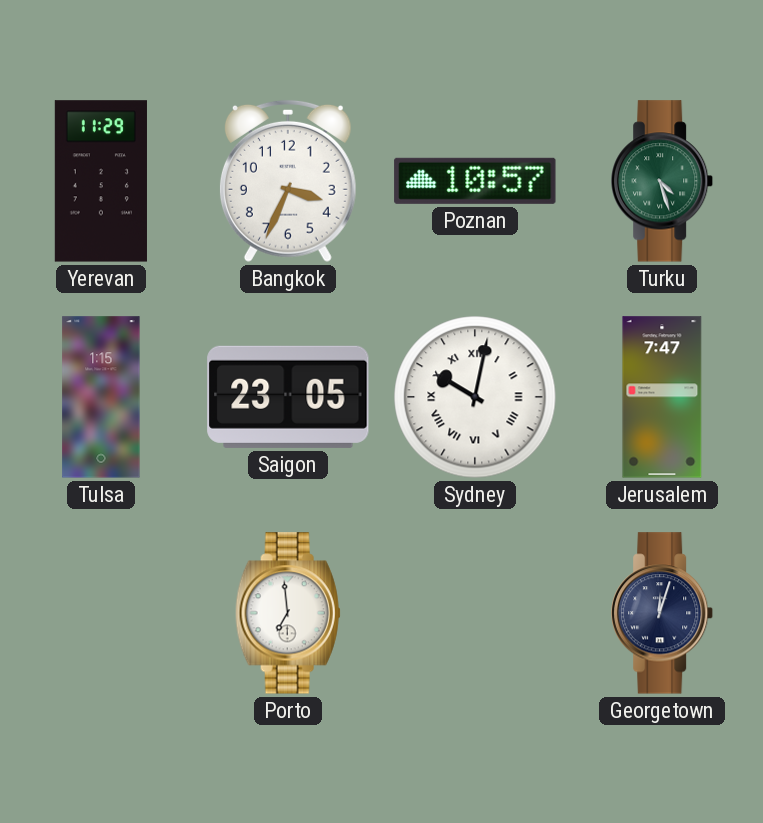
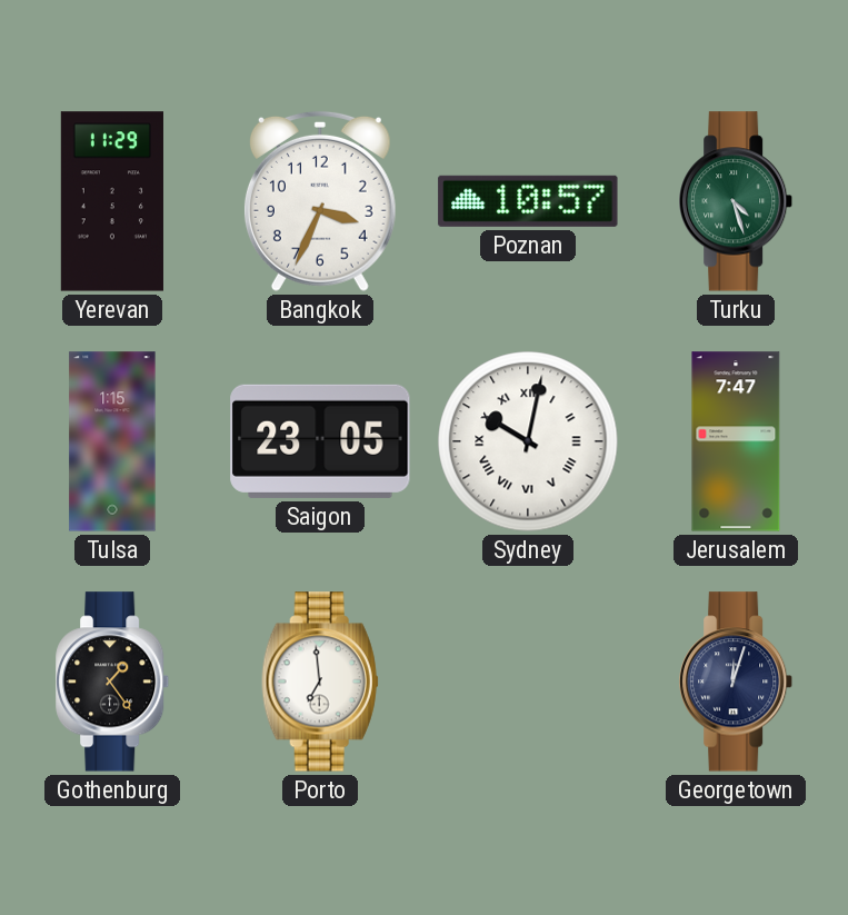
Gothenburg: none -> 1:24
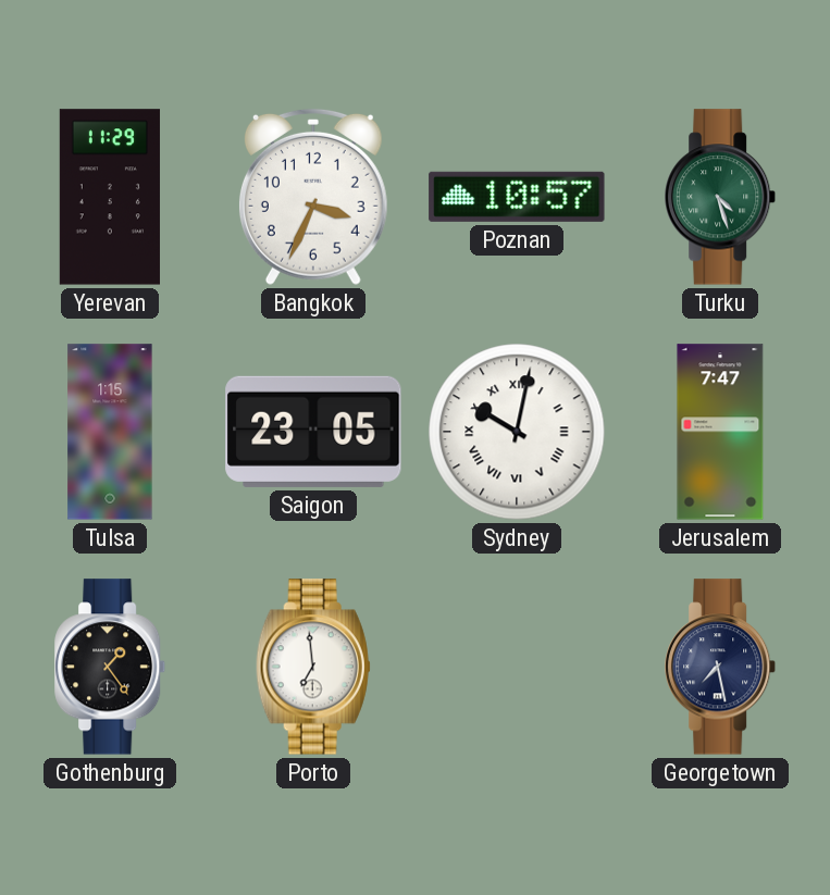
Georgetown: 12:03 -> 7:28
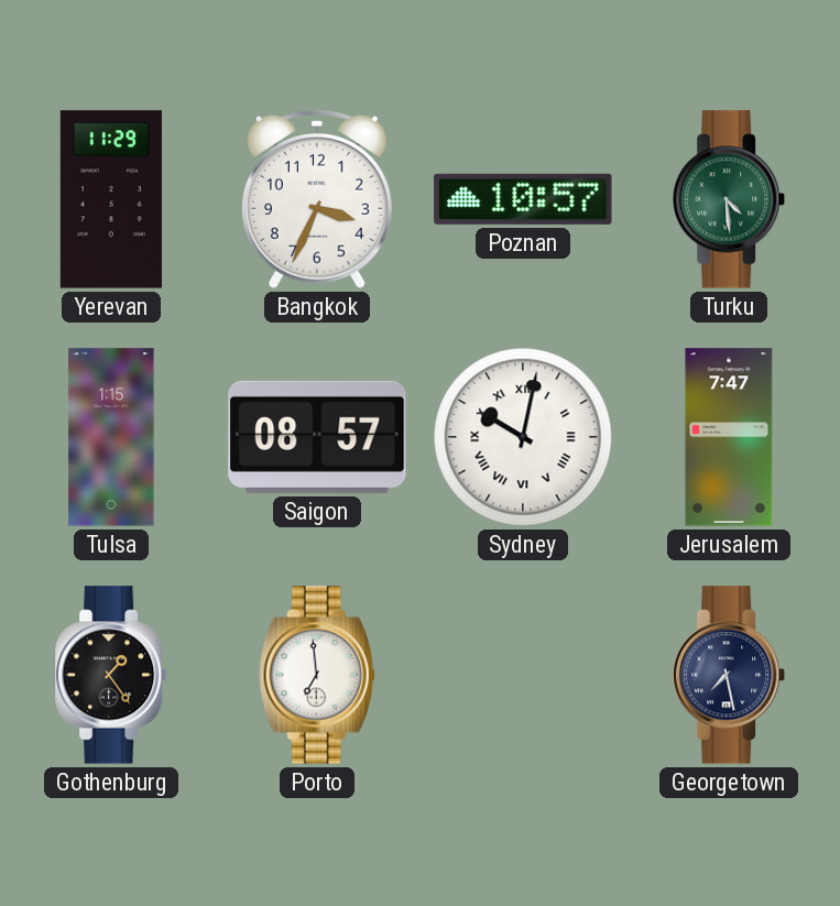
Turku: 4:27 -> 4:29
Saigon: 23:05 -> 08:57
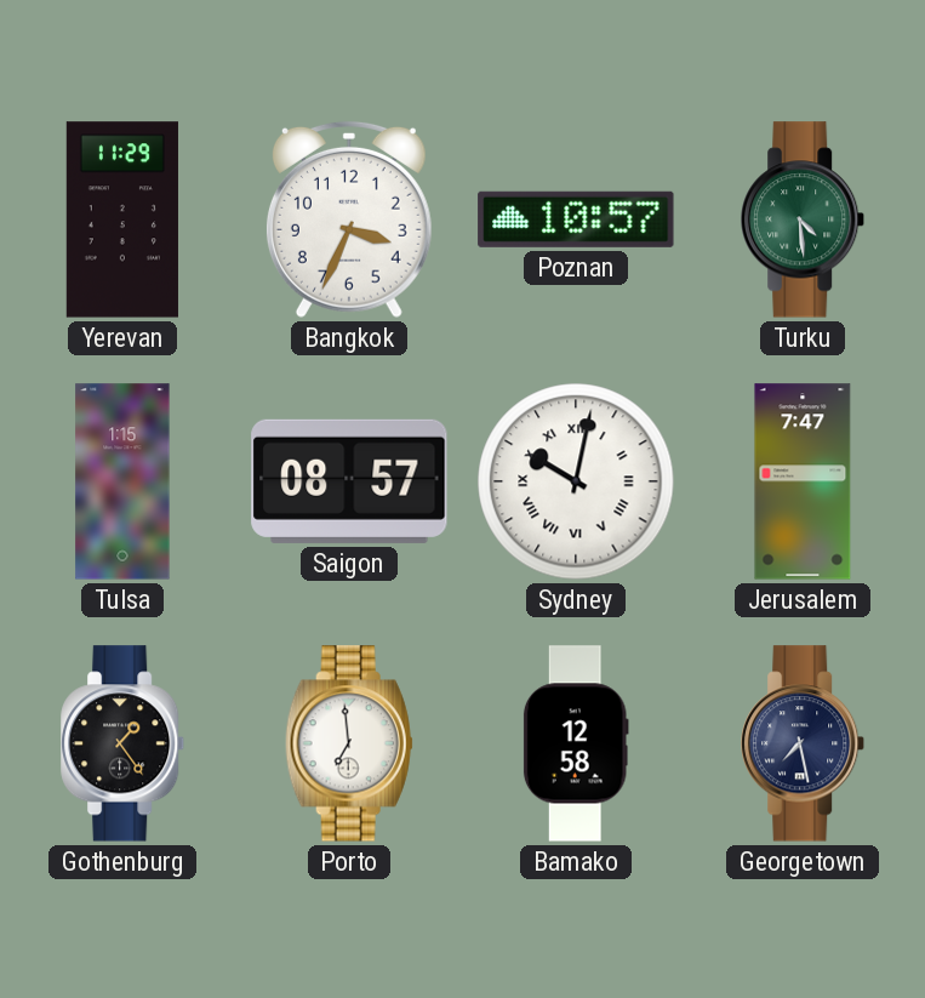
Bamako: none -> 12:58
